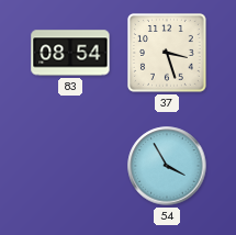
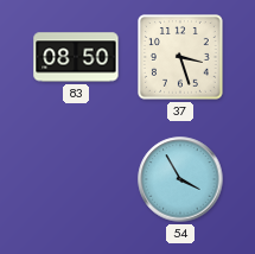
83: 08:54 -> 08:50
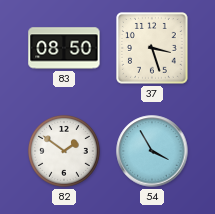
82: none -> 1:51
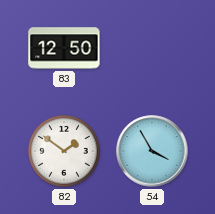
83: 08:50 -> 12:50
37: 3:27 -> none
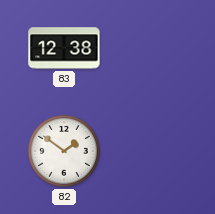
83: 12:50 -> 12:38
54: 3:55 -> none
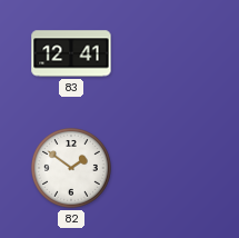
83: 12:38 -> 12:41
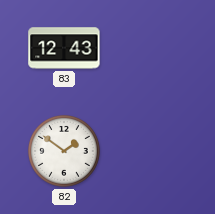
83: 12:41 -> 12:43
